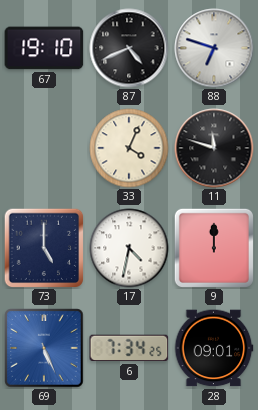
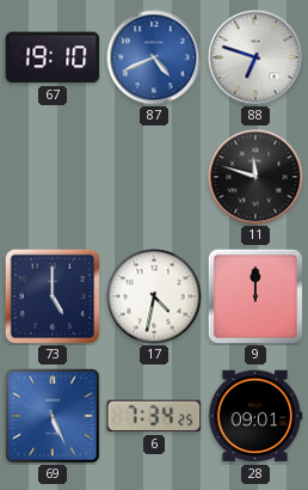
87 dial: black -> blue
33: 4:04 -> none
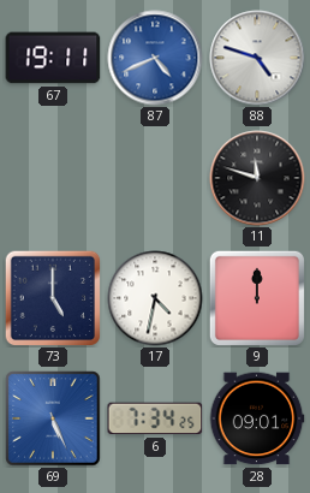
67: 19:10 -> 19:11
88: 6:48 -> 4:48
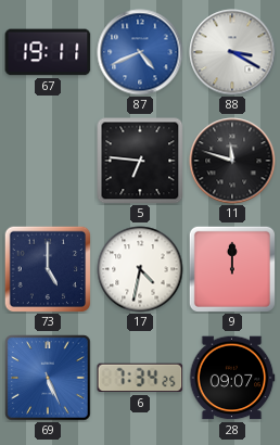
88: 4:48 -> 3:20
5: none -> 6:46
28: 09:01 -> 09:07
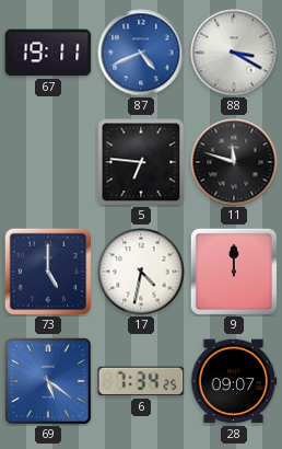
69: 5:26 -> 5:21
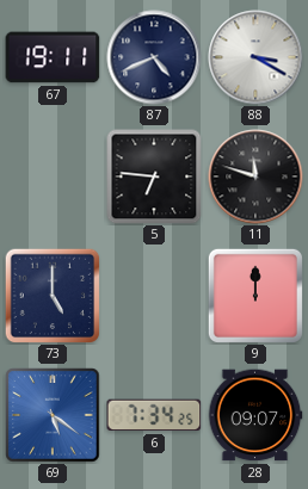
87 dial: blue -> navy
17: 4:32 -> none
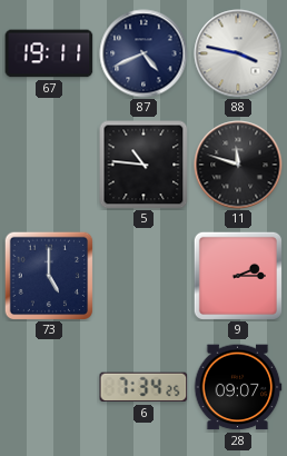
88: 3:20 -> 3:47
5: 6:46 -> 10:46
9: 12:00 -> 2:15
69: 5:21 -> none
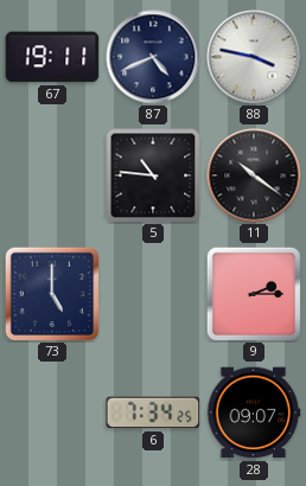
11: 11:48 -> 10:21
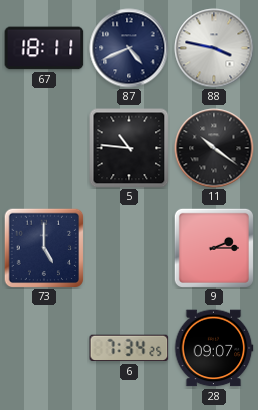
67: 19:11 -> 18:11
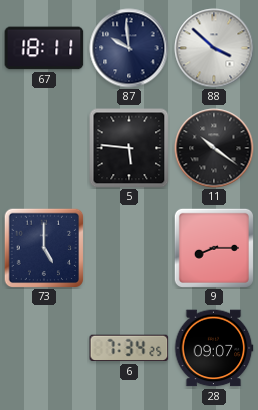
87: 4:41 -> 9:59
88: 3:47 -> 3:52
5: 10:46 -> 5:46
9: 2:15 -> 8:15
